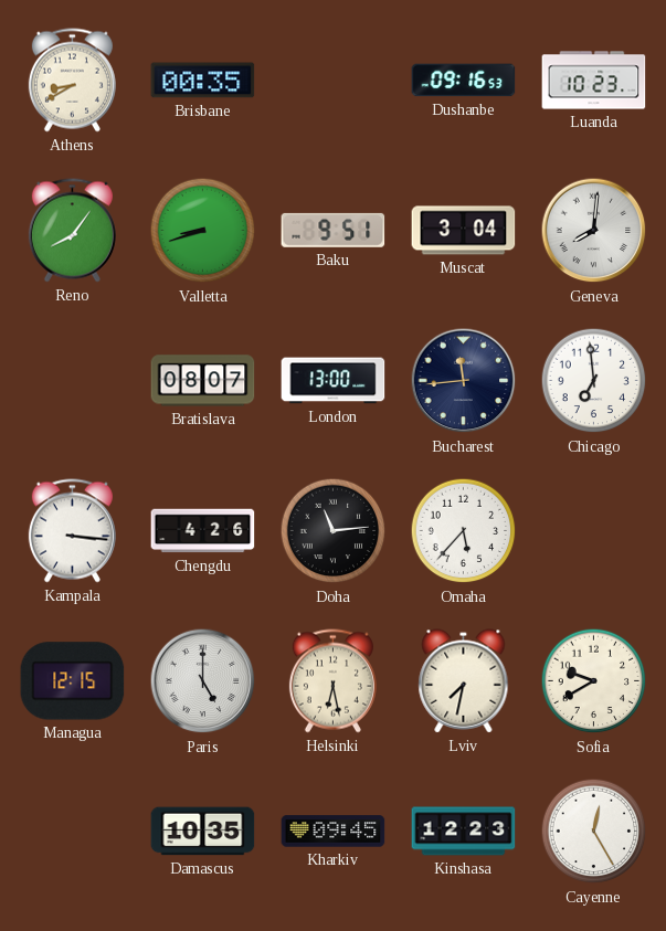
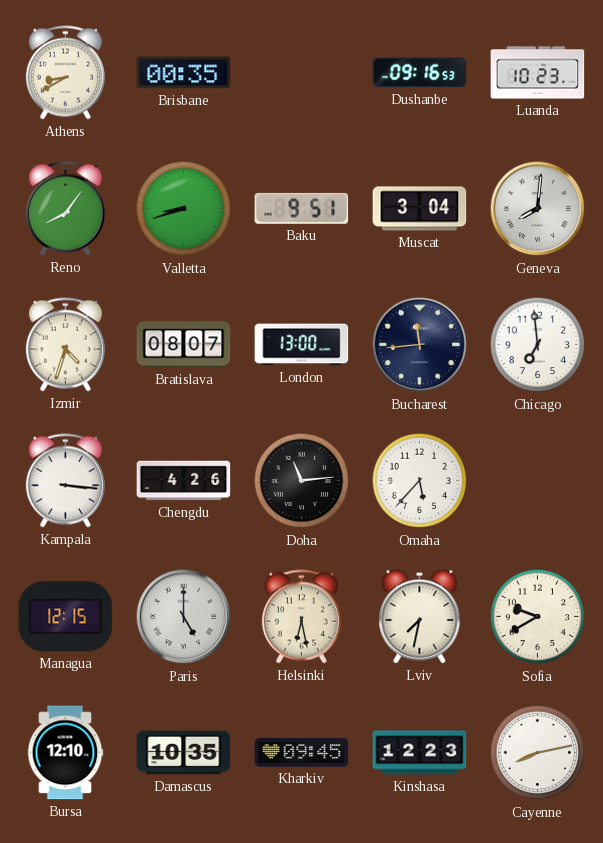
Izmir: none -> 4:33
Bursa: none -> 12:10
Cayenne: 12:25 -> 8:13
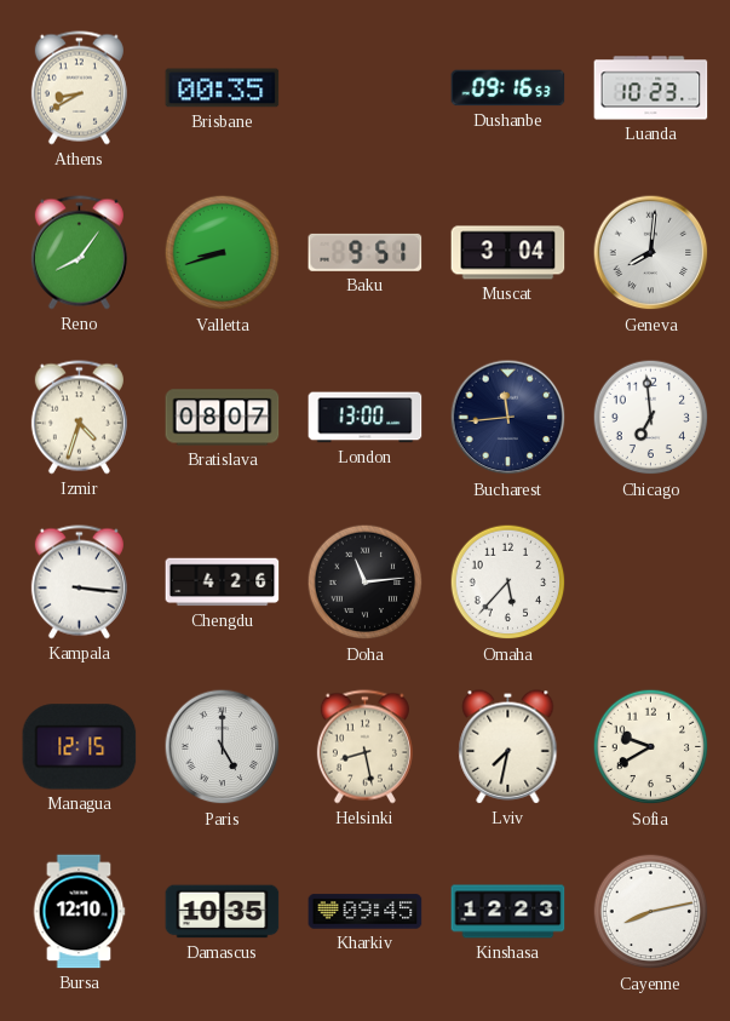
Helsinki: 6:28 -> 8:28
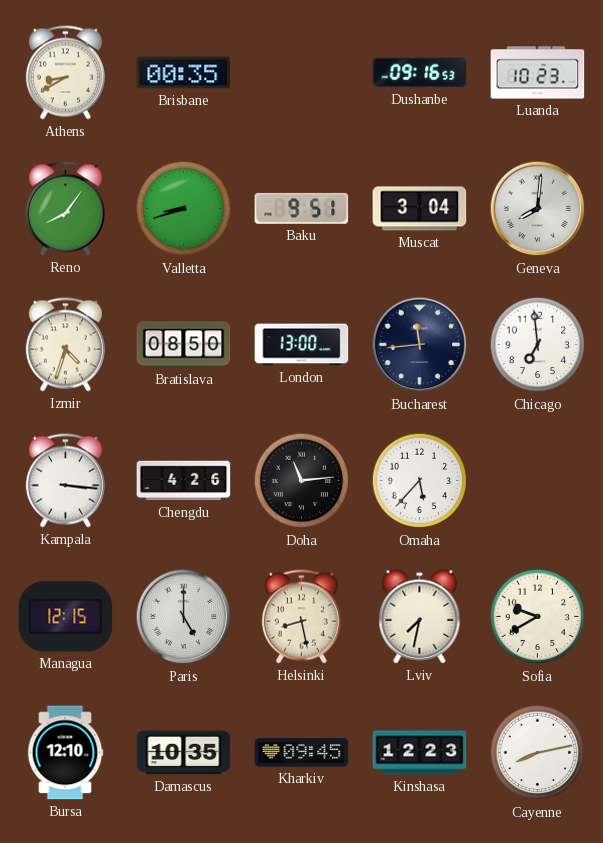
Bratislava: 08:07 -> 08:50
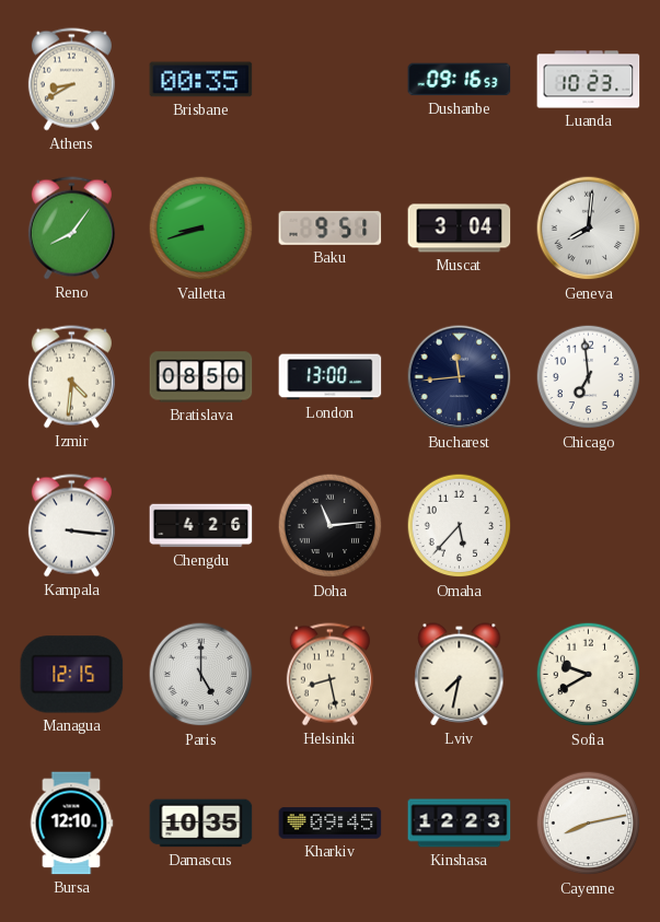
Izmir: 4:33 -> 4:31
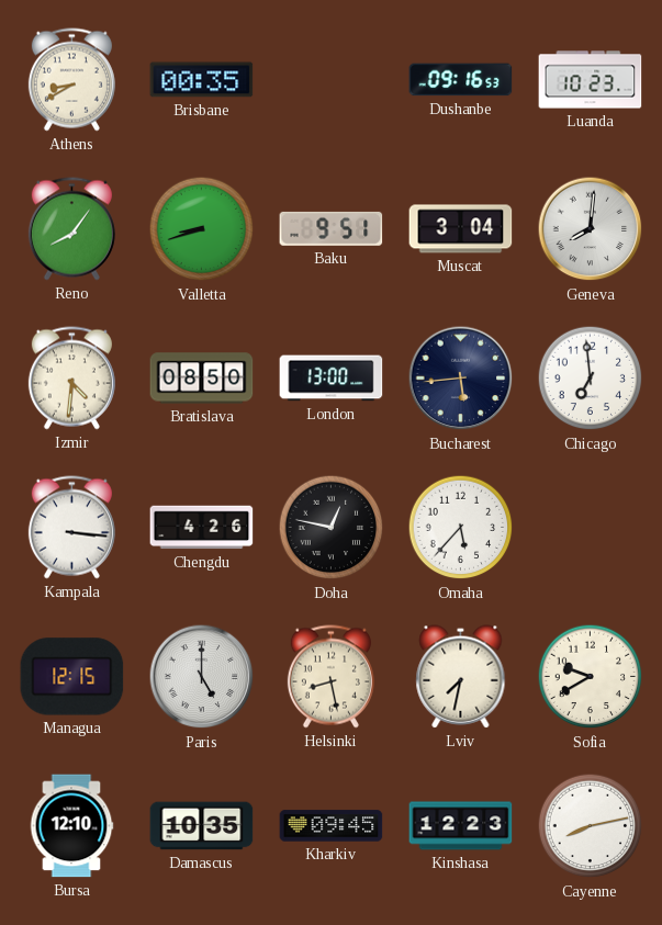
Bucharest: 11:44 -> 5:44
Doha: 11:14 -> 12:47
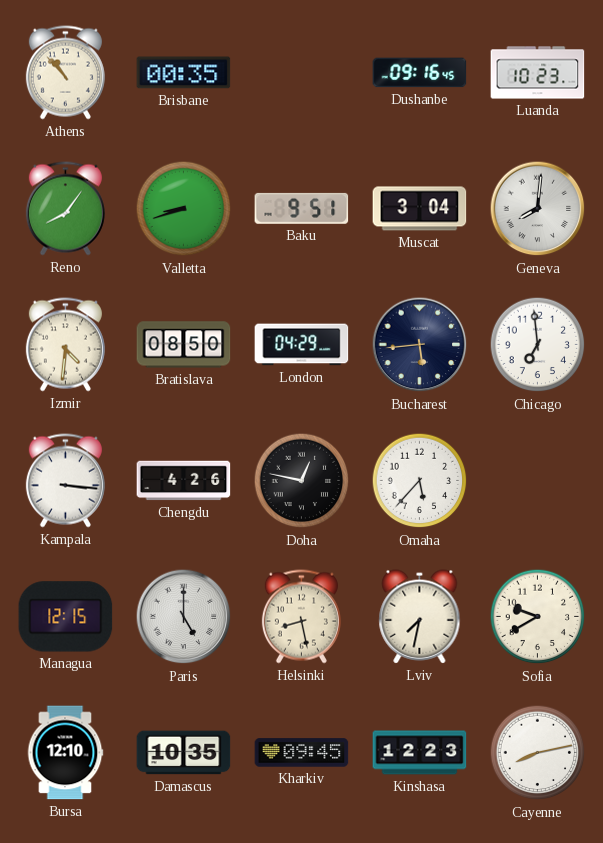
Athens: 8:40 -> 10:53
Dushanbe: 09:16:53 -> 09:16:45
London: 13:00 -> 04:29
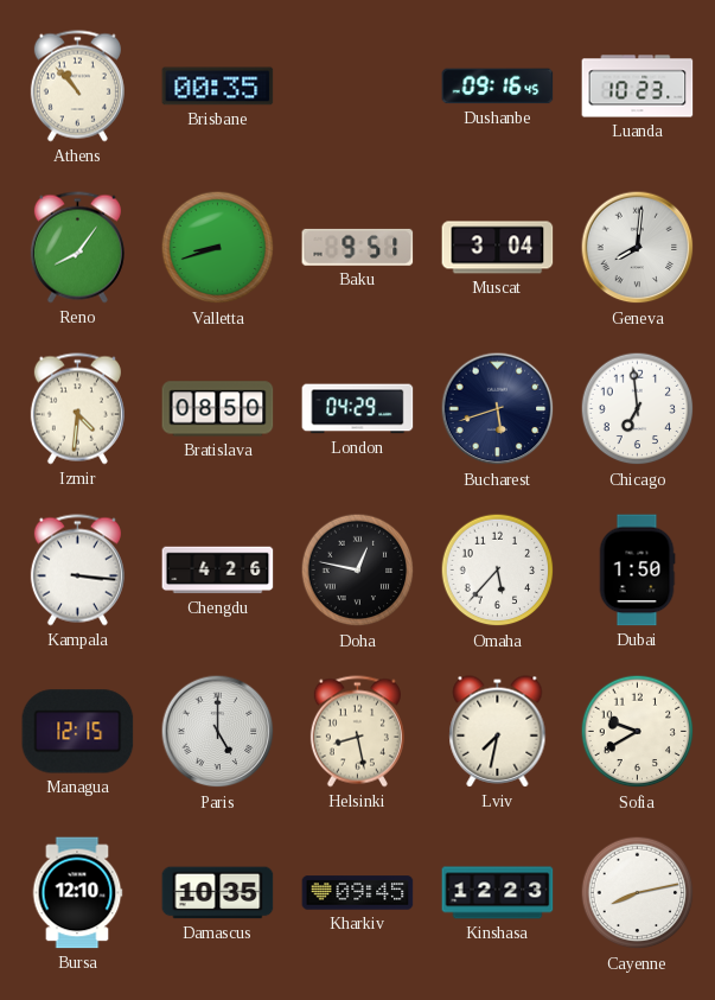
Bucharest: 5:44 -> 5:42
Dubai: none -> 1:50
